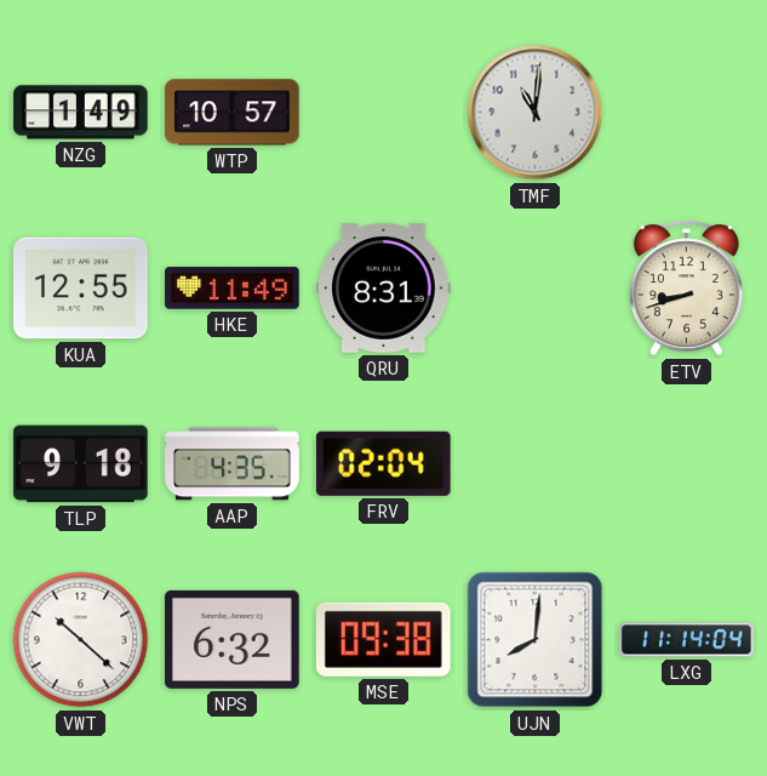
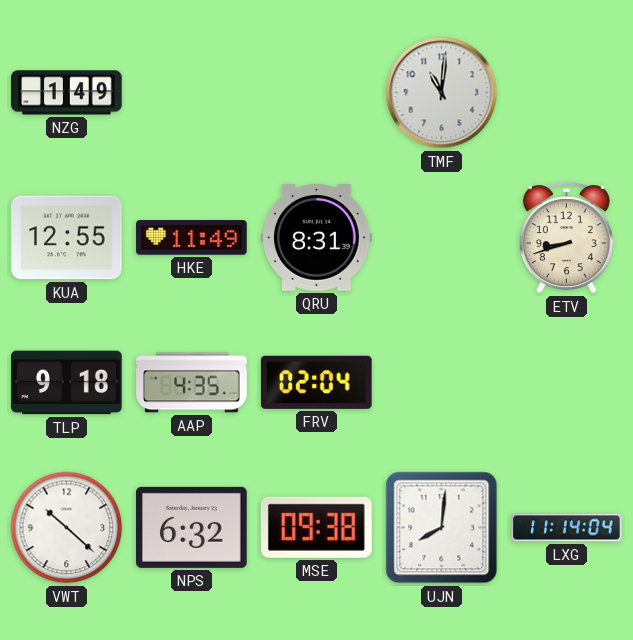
WTP: 10:57 -> none
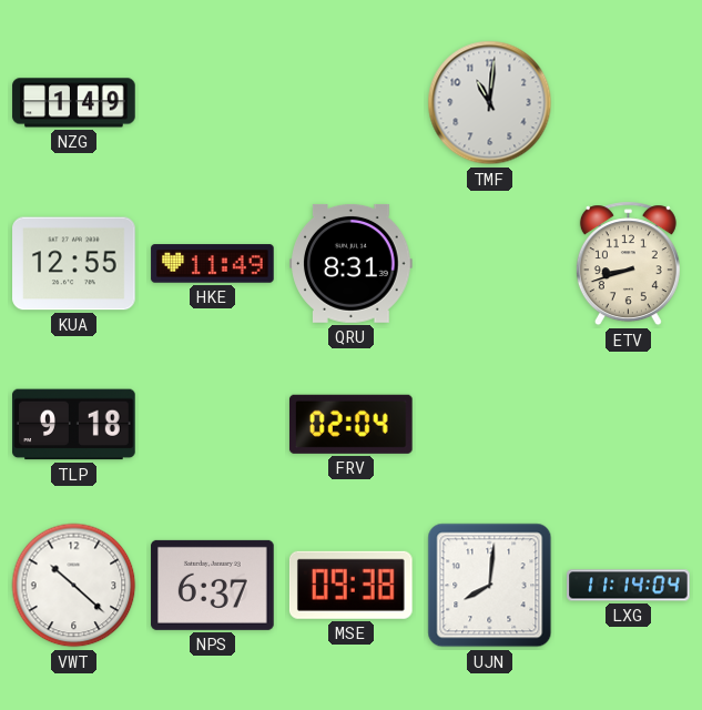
AAP: 4:35 -> none
NPS: 6:32 -> 6:37
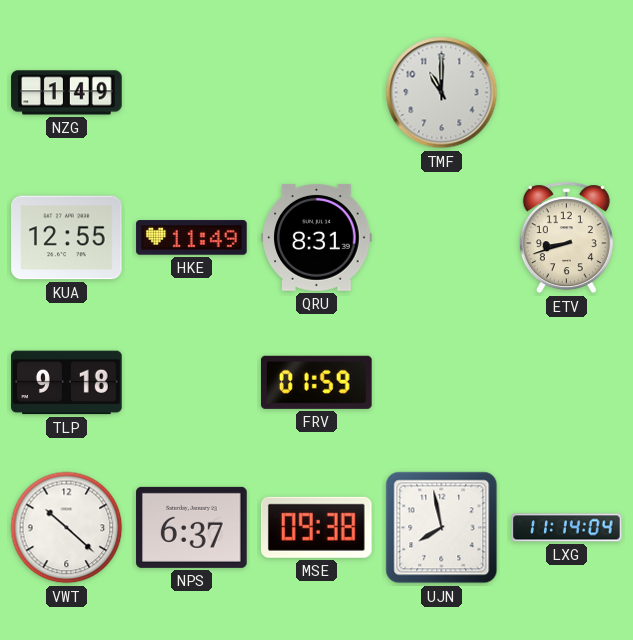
TMF: 11:01 -> 11:00
FRV: 02:04 -> 01:59
UJN: 8:01 -> 7:58
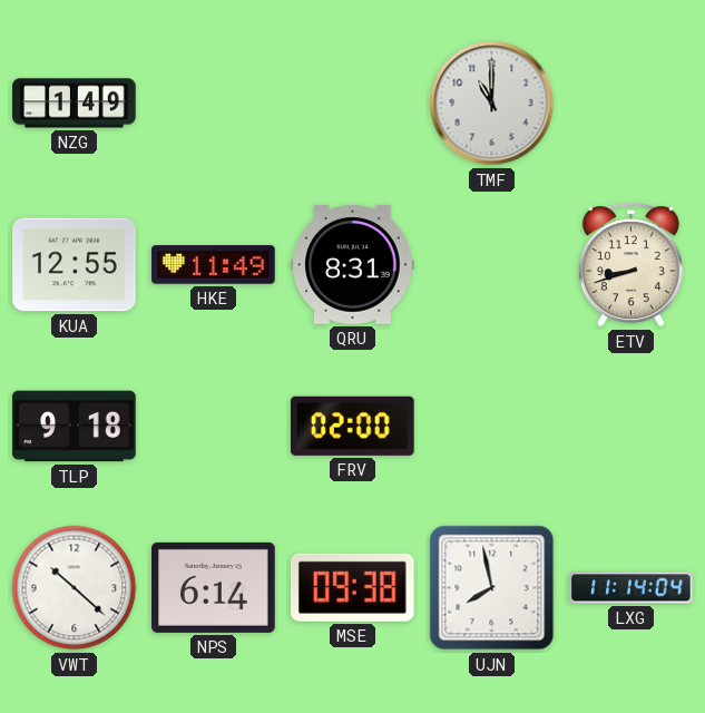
FRV: 01:59 -> 02:00
NPS: 6:37 -> 6:14
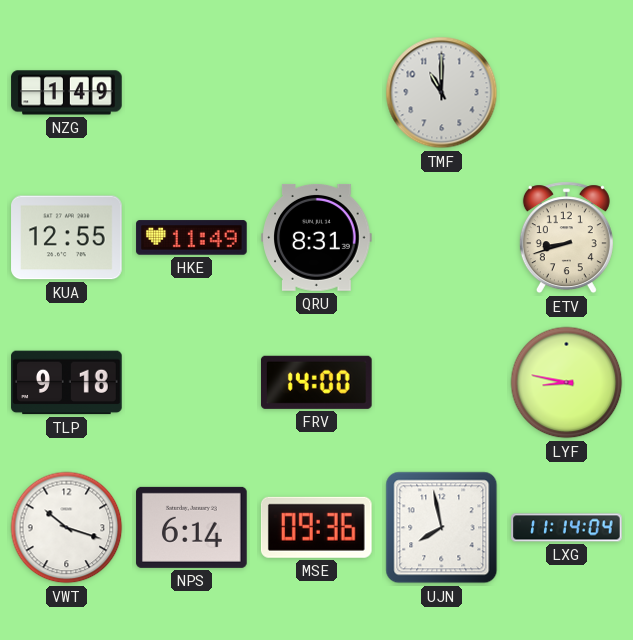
FRV: 02:00 -> 14:00
LYF: none -> 8:47
VWT: 10:22 -> 10:18
MSE: 09:38 -> 09:36
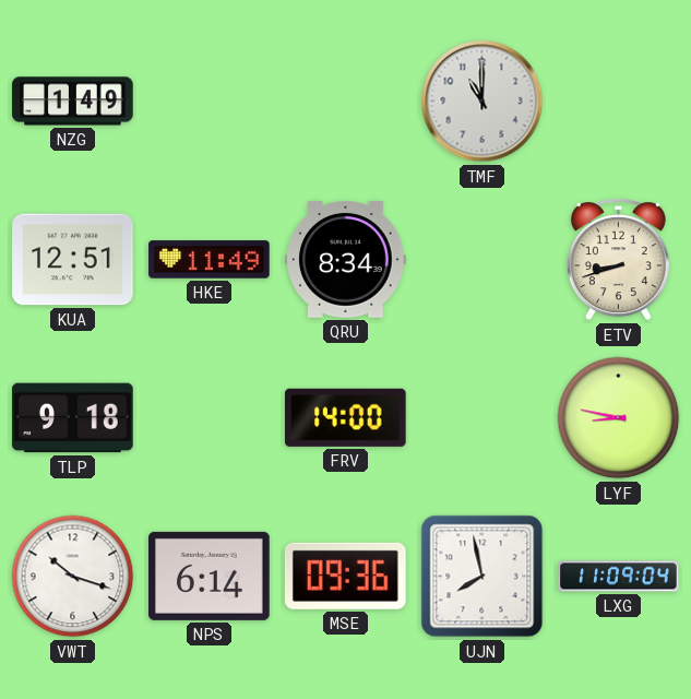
KUA: 12:55 -> 12:51
QRU: 8:31 -> 8:34
LXG: 11:14 -> 11:09
